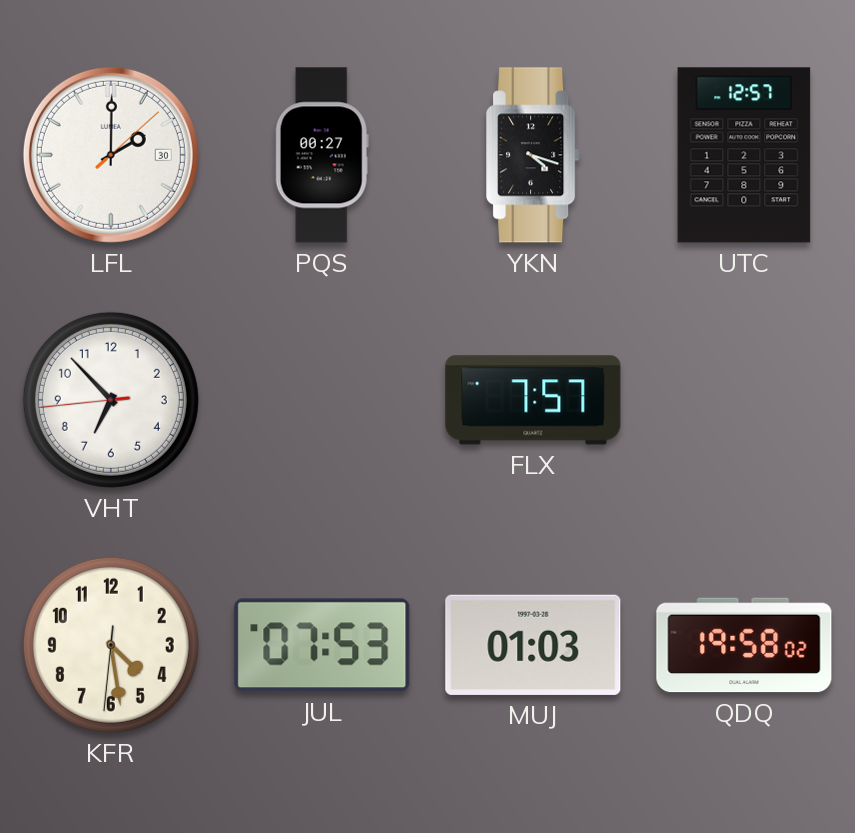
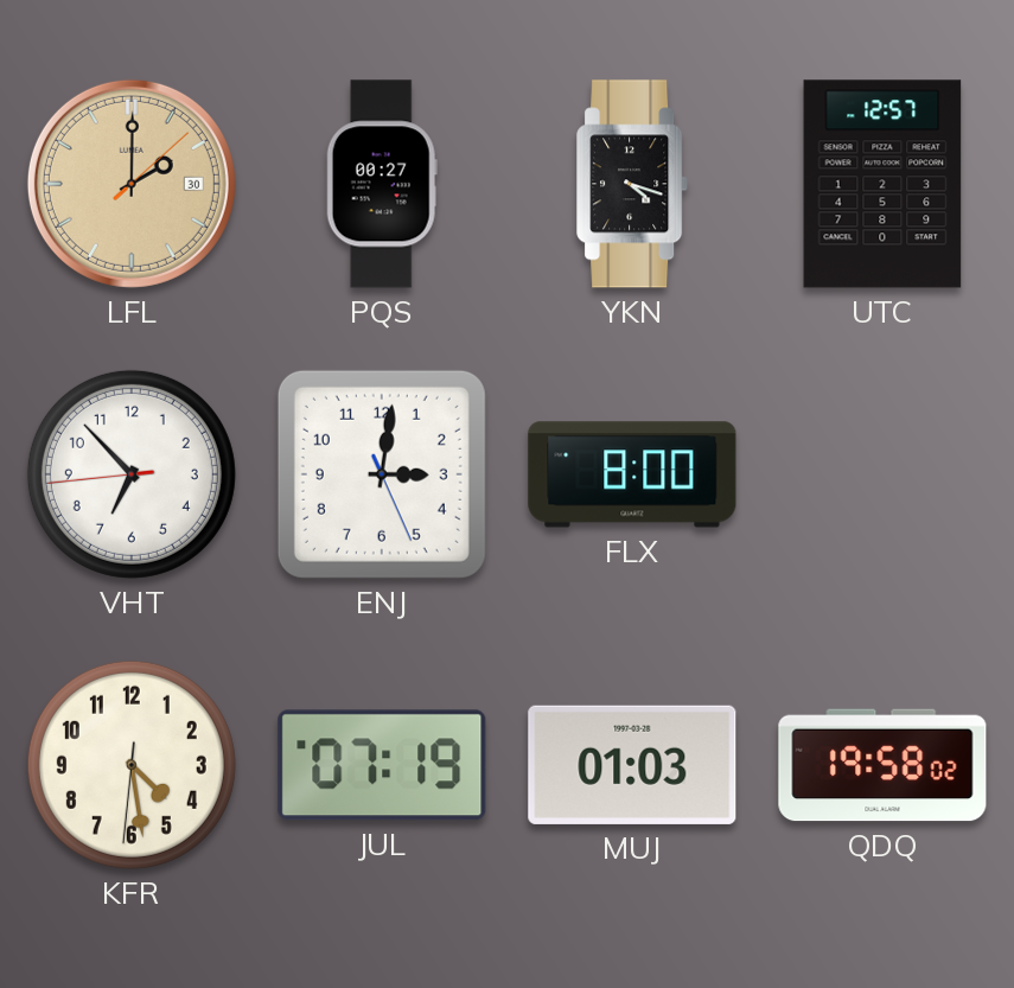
LFL dial: white -> champagne
ENJ: none -> 3:01
FLX: 7:57 -> 8:00
JUL: 07:53 -> 07:19
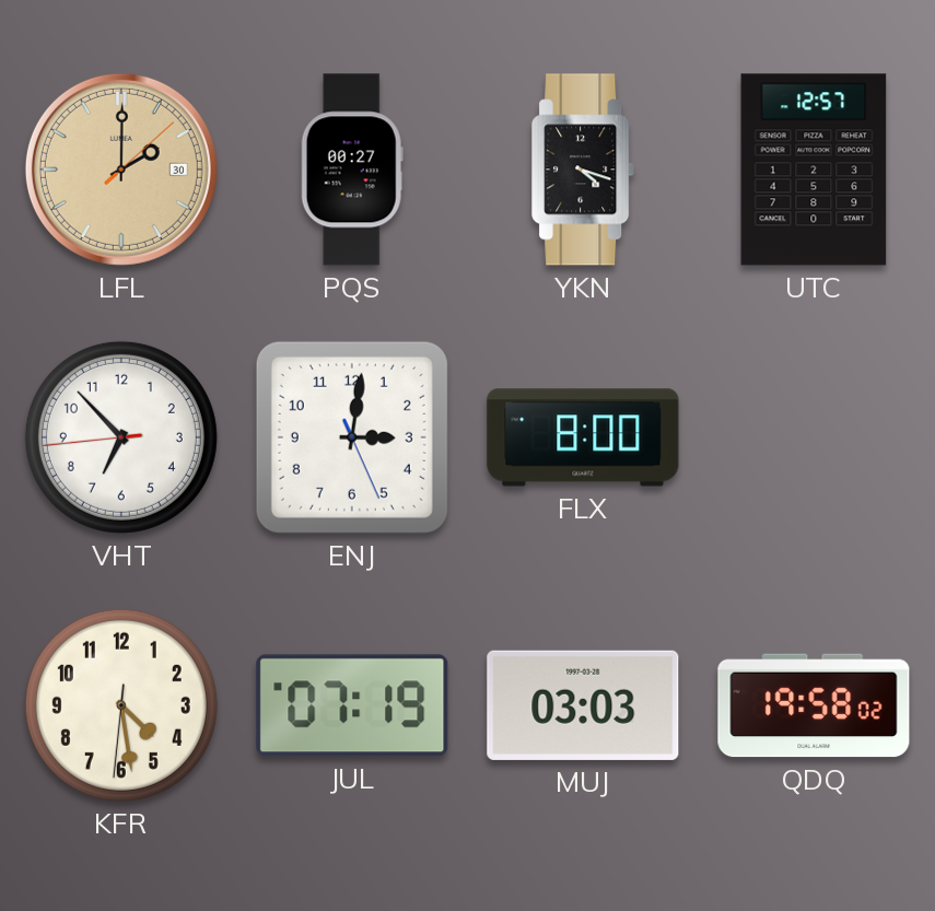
MUJ: 01:03 -> 03:03
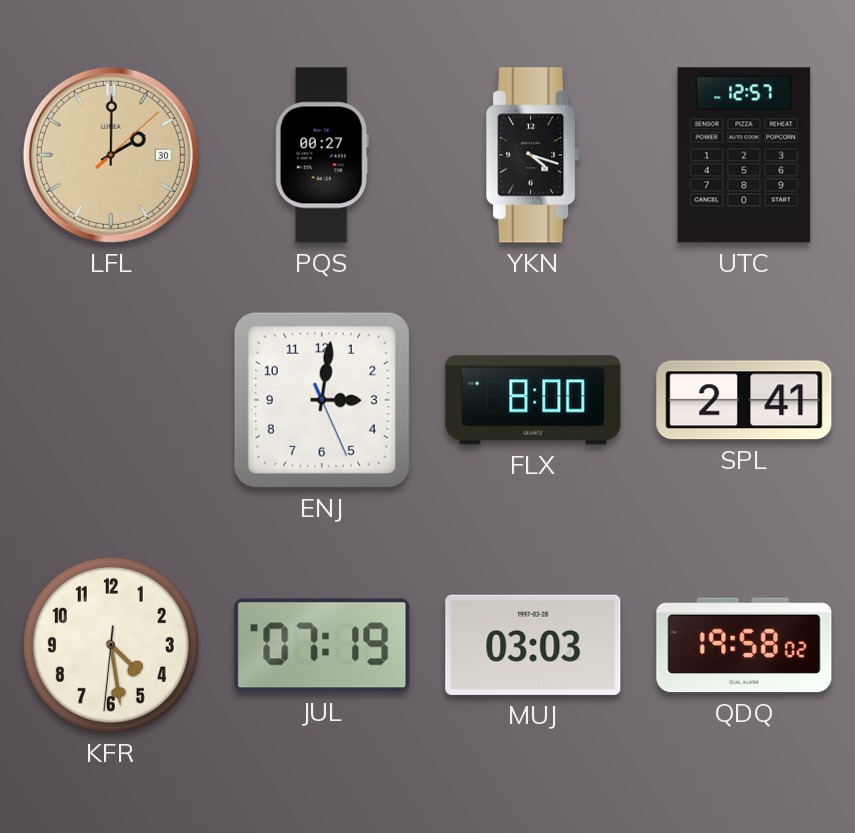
VHT: 6:52 -> none
SPL: none -> 2:41
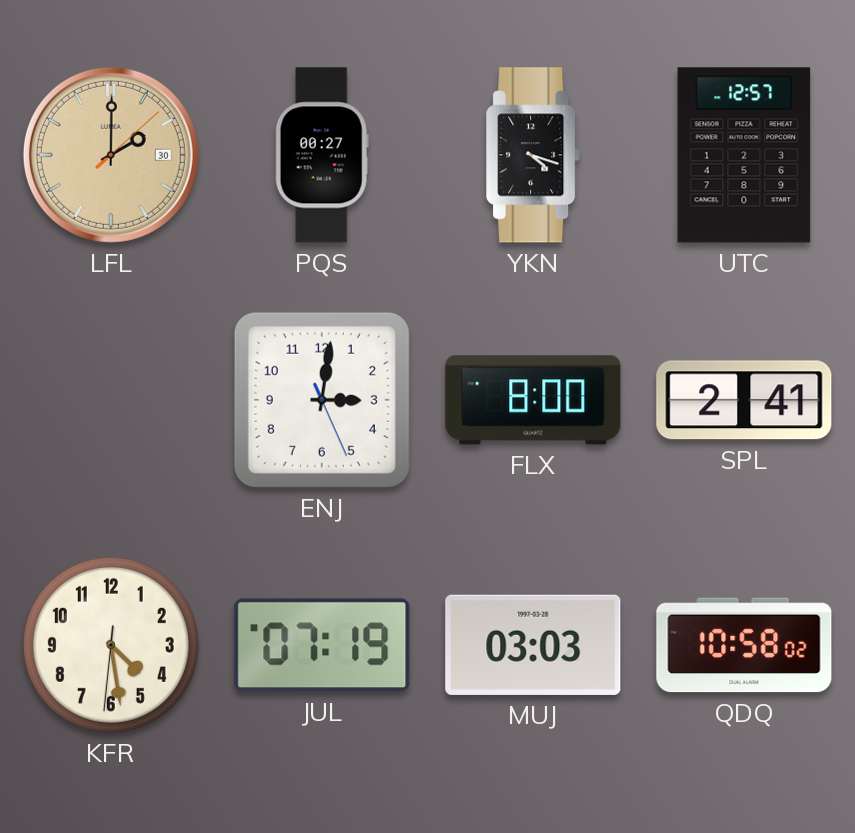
QDQ: 19:58 -> 10:58
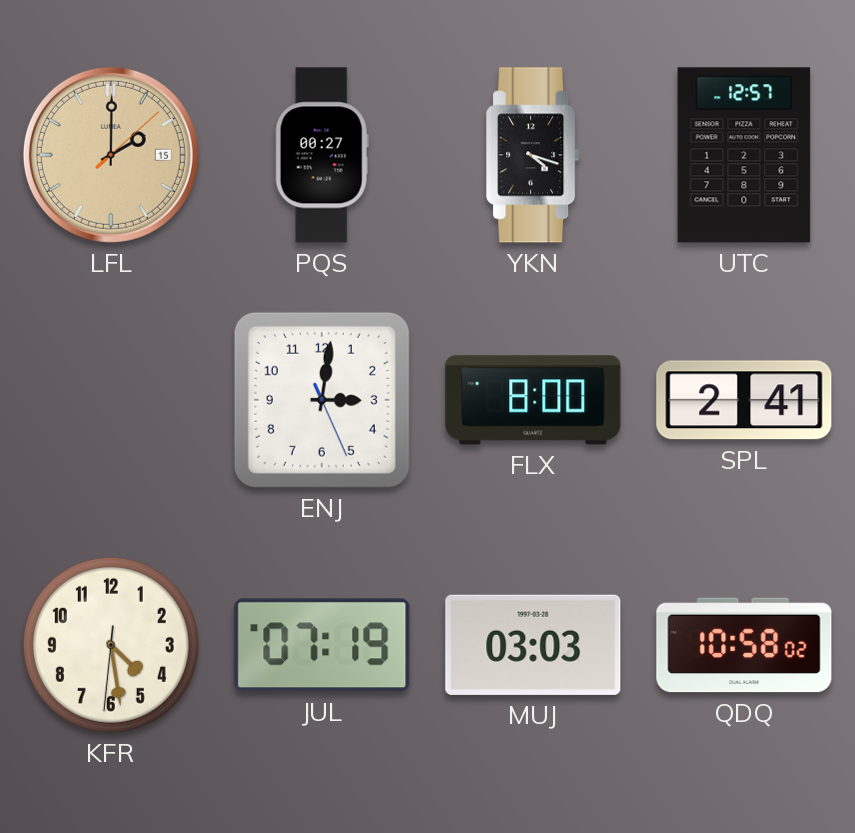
LFL date: 30 -> 15
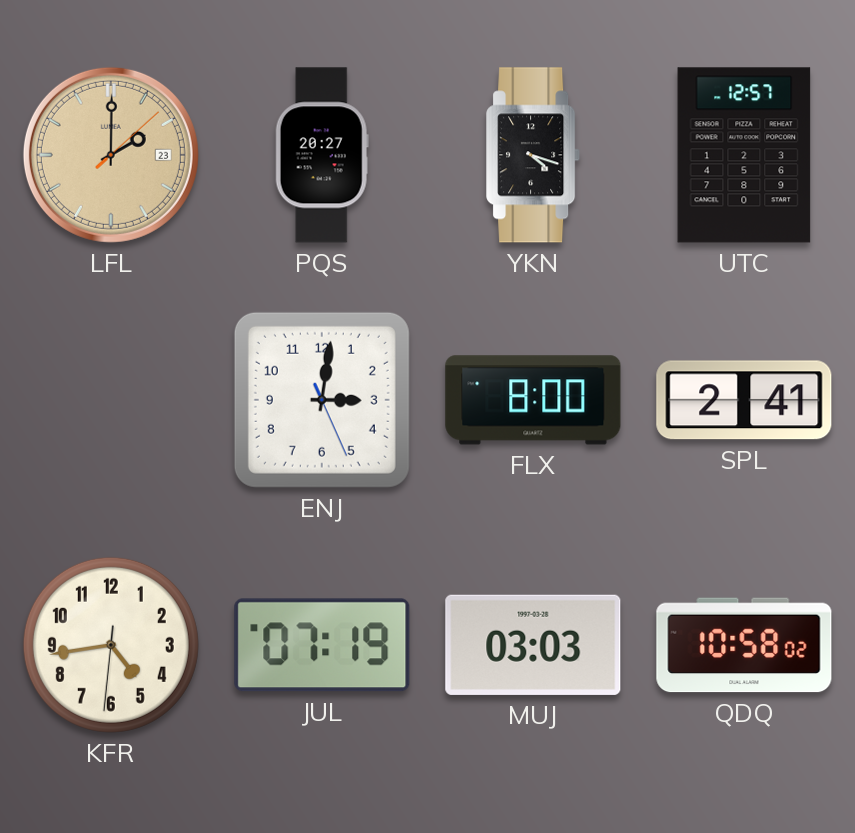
LFL date: 15 -> 23
PQS: 00:27 -> 20:27
KFR: 4:28 -> 4:43
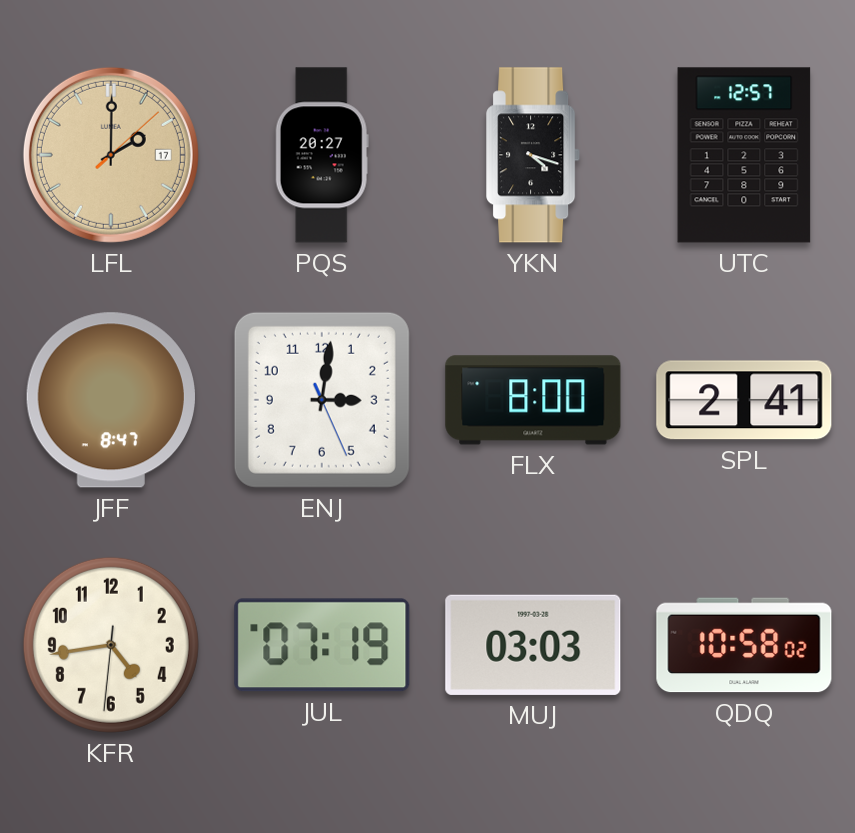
LFL date: 23 -> 17
JFF: none -> 8:47
